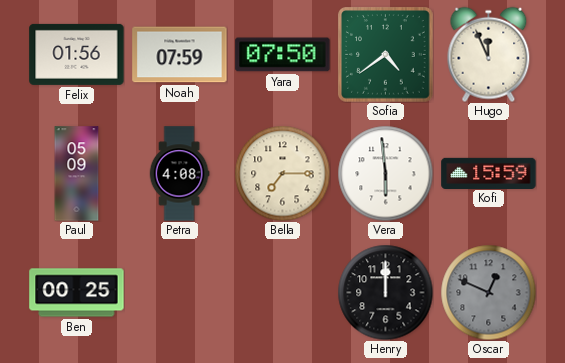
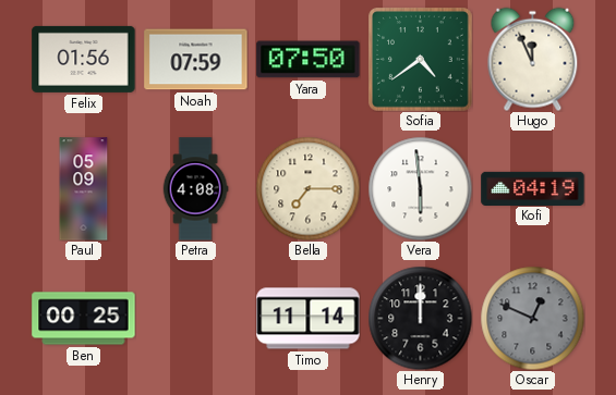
Kofi: 15:59 -> 04:19
Timo: none -> 11:14
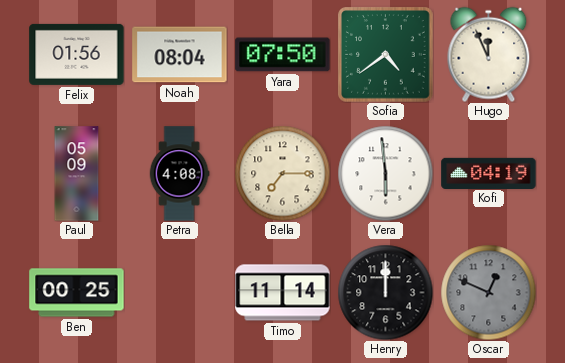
Noah: 07:59 -> 08:04
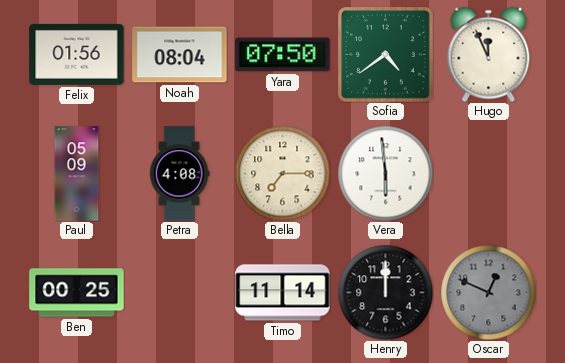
Kofi: 04:19 -> none
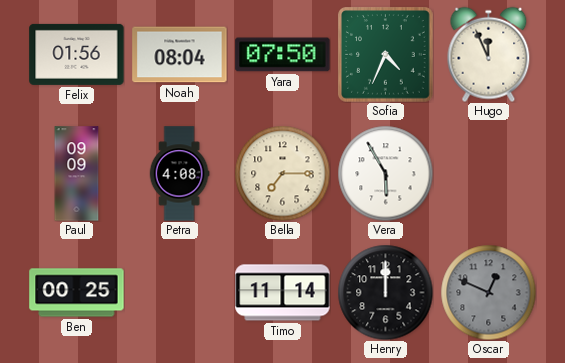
Sofia: 4:39 -> 4:34
Paul: 05:09 -> 09:09
Vera: 5:59 -> 5:55
